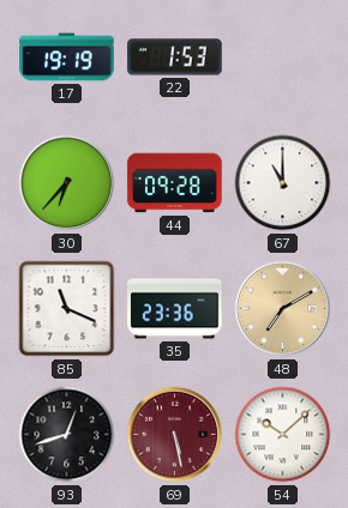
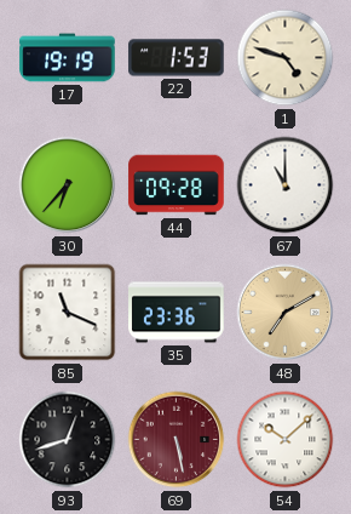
1: none -> 4:48
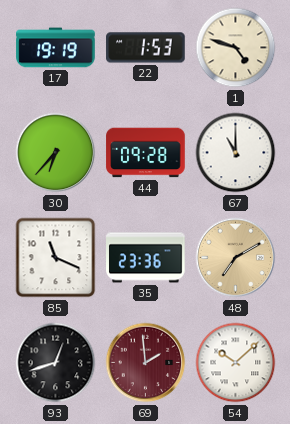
69: 5:28 -> 1:59
